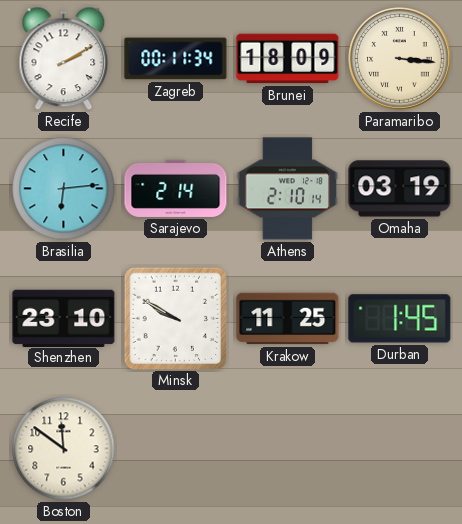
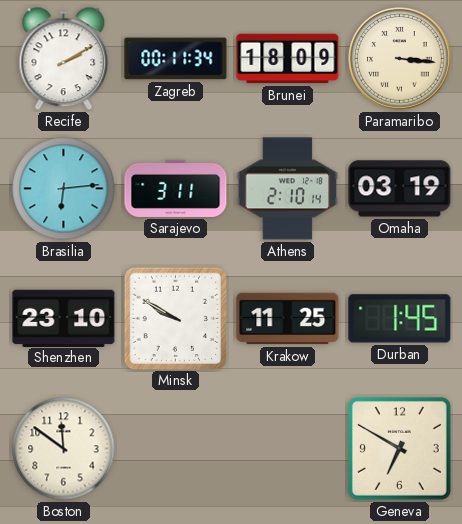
Sarajevo: 2:14 -> 3:11
Geneva: none -> 6:50
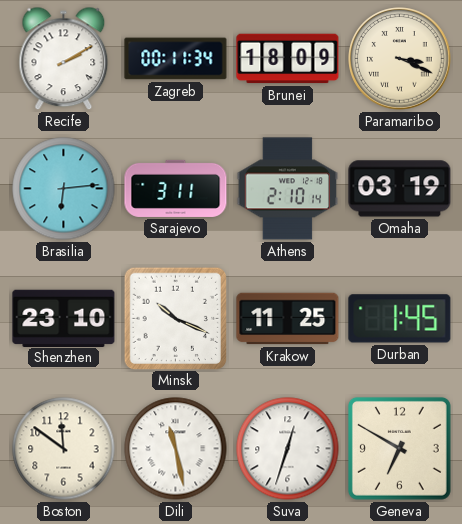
Paramaribo: 3:16 -> 3:19
Minsk: 9:50 -> 10:19
Dili: none -> 11:28
Suva: none -> 12:33
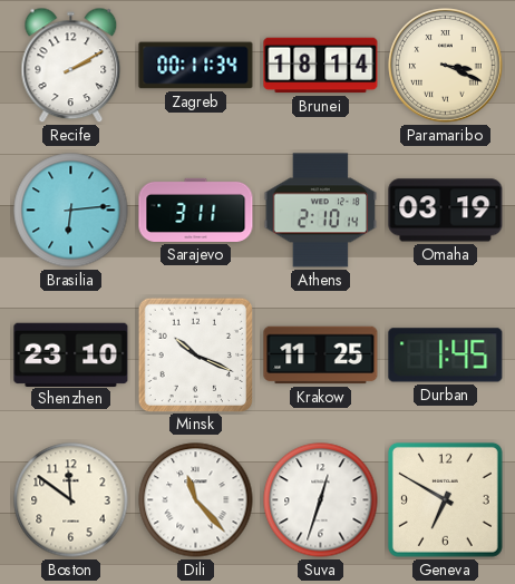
Brunei: 18:09 -> 18:14
Dili: 11:28 -> 11:23
